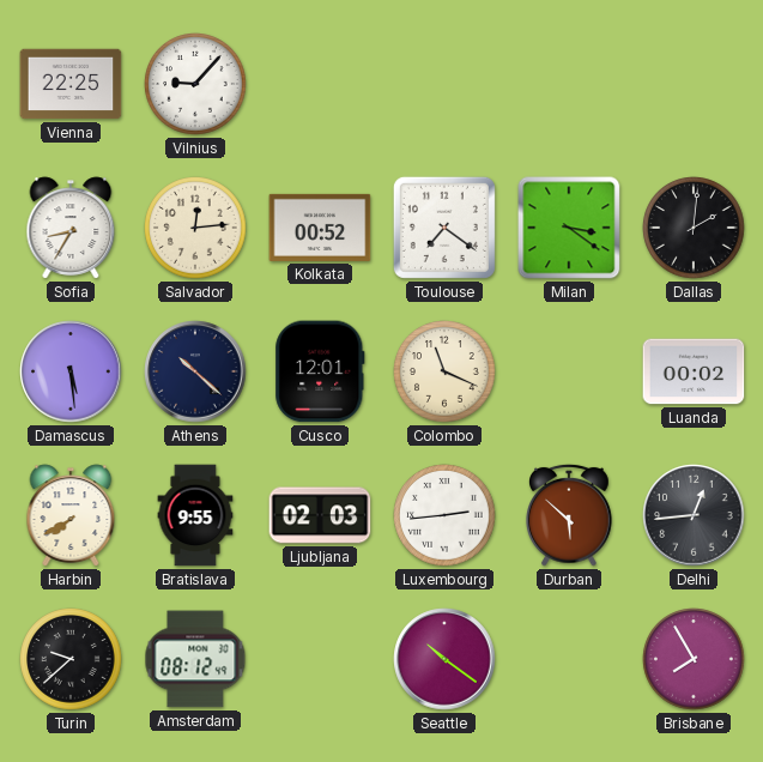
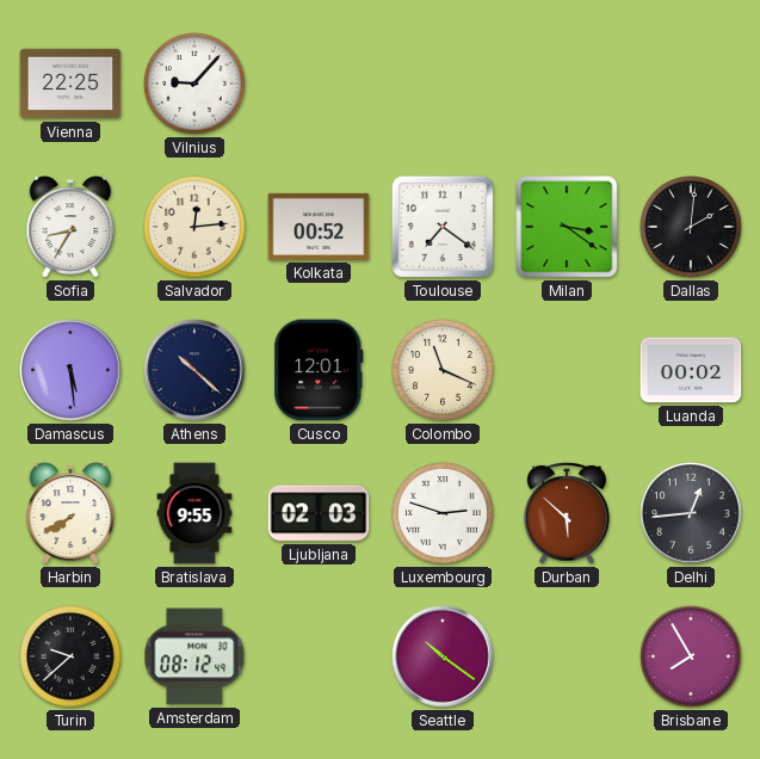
Luxembourg: 2:44 -> 2:48
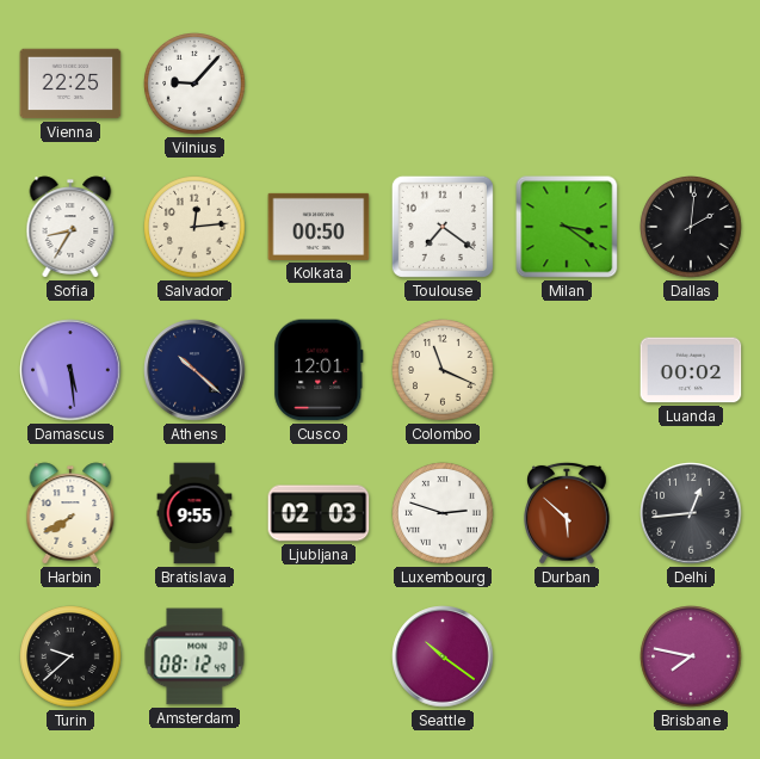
Kolkata: 00:52 -> 00:50
Brisbane: 7:55 -> 7:47
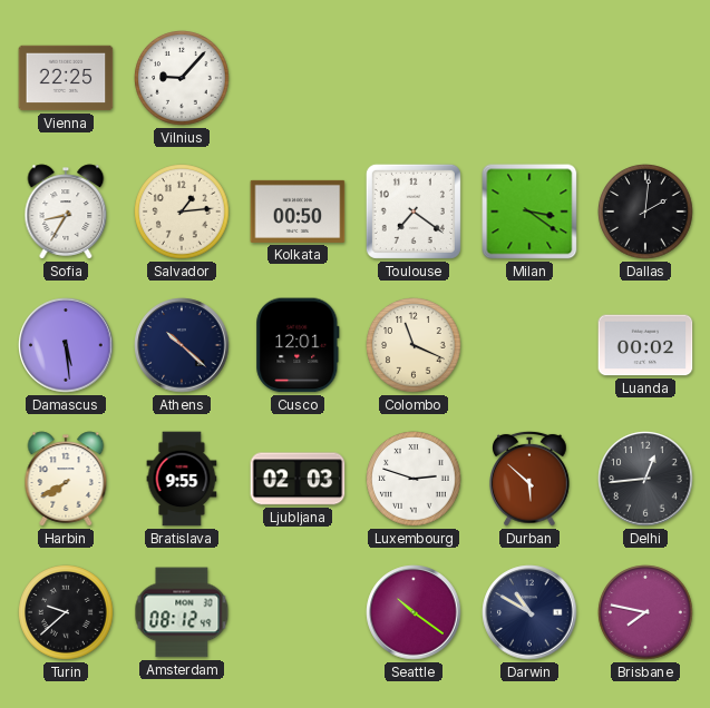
Salvador: 12:14 -> 1:14
Darwin: none -> 10:50
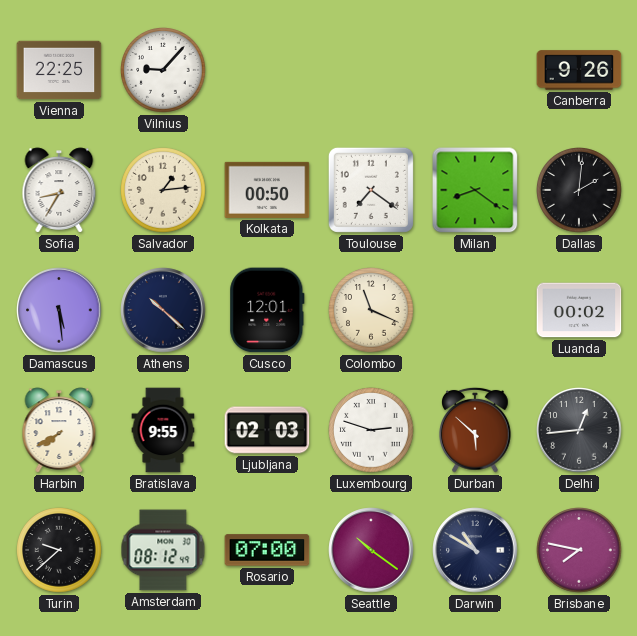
Canberra: none -> 9:26
Milan: 3:21 -> 8:21
Rosario: none -> 07:00
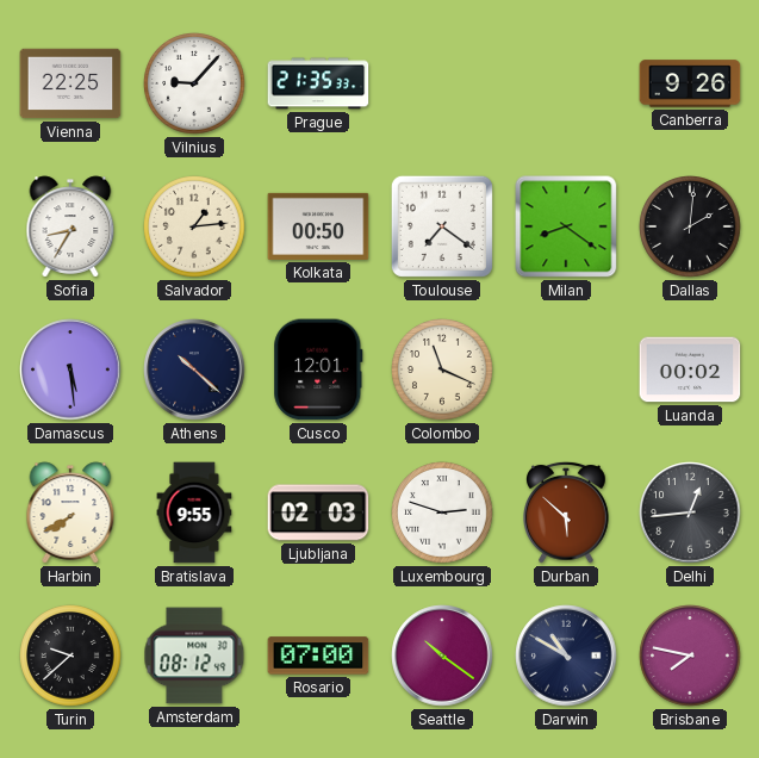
Prague: none -> 21:35
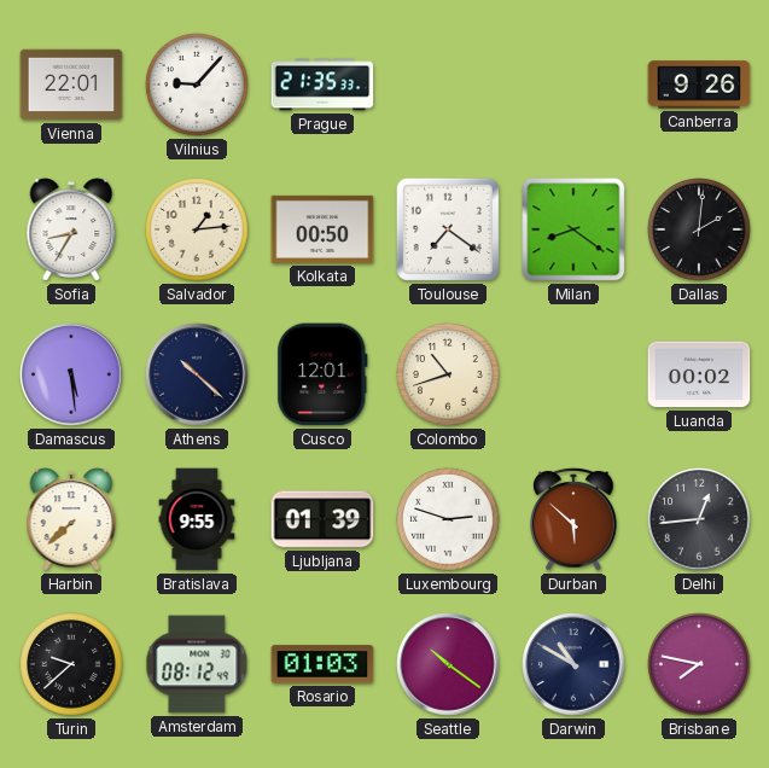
Vienna: 22:25 -> 22:01
Colombo: 11:19 -> 10:42
Harbin: 7:40 -> 7:38
Ljubljana: 02:03 -> 01:39
Rosario: 07:00 -> 01:03
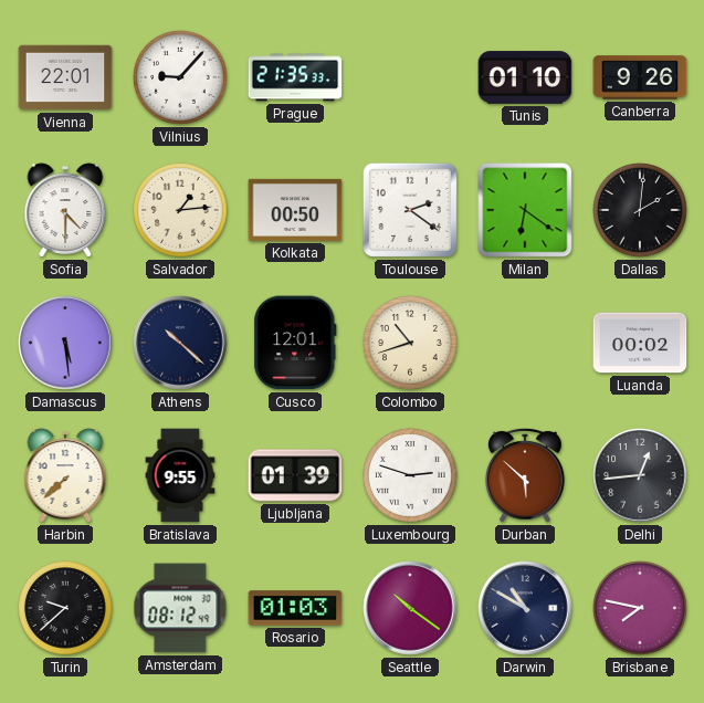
Tunis: none -> 01:10
Sofia: 8:35 -> 4:30
Toulouse: 7:21 -> 2:21
Milan: 8:21 -> 6:21
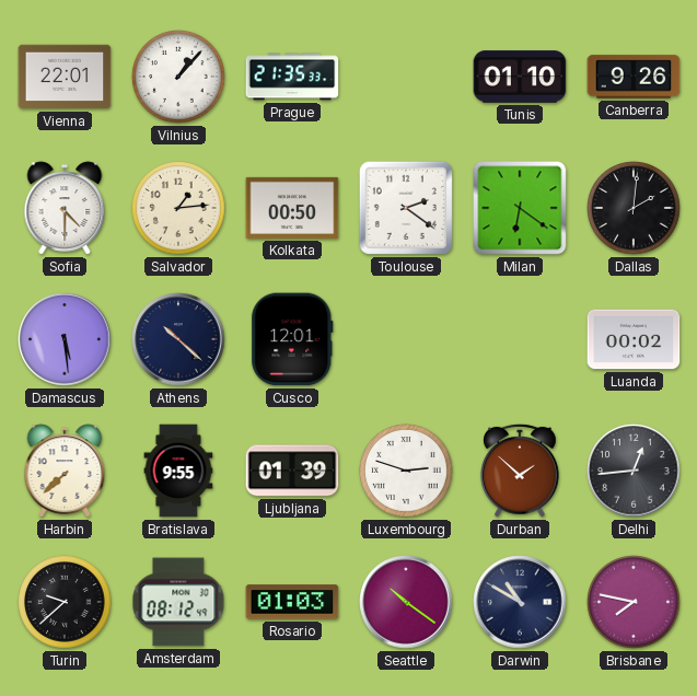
Vilnius: 9:07 -> 1:07
Colombo: 10:42 -> none
Durban: 5:52 -> 1:52
